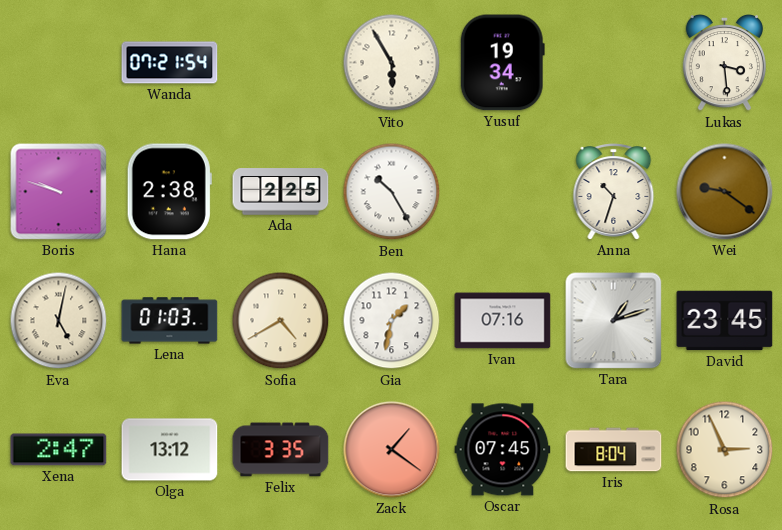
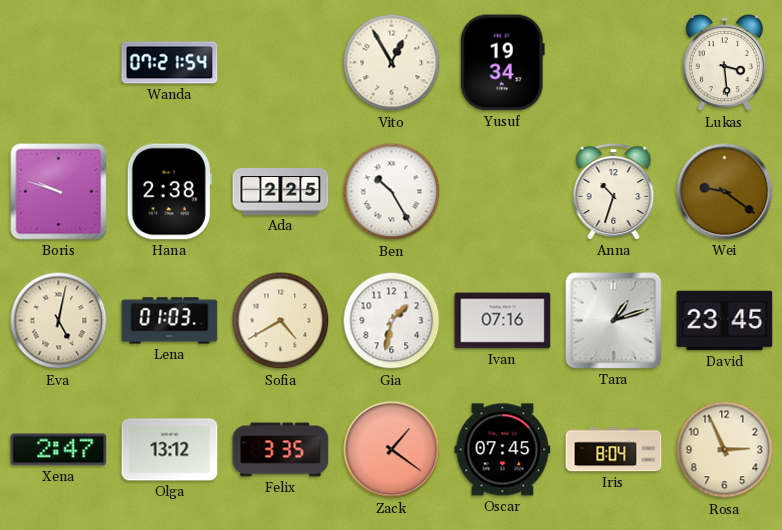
Vito: 5:55 -> 12:55
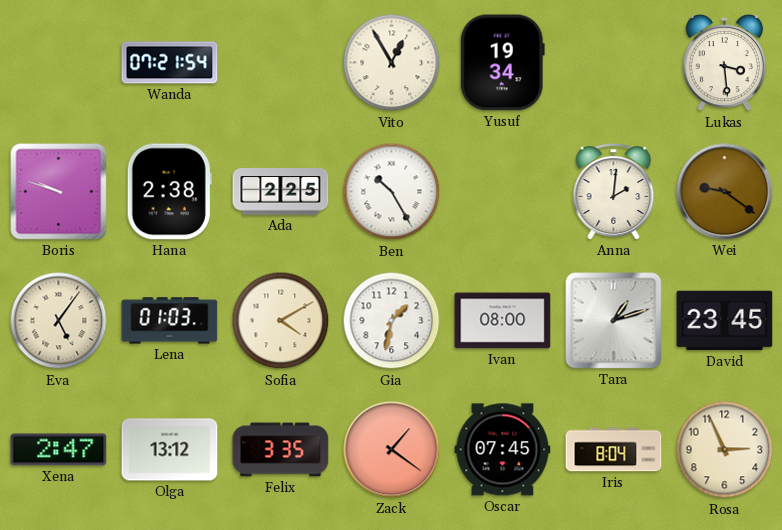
Anna: 10:33 -> 2:01
Eva: 5:02 -> 5:06
Sofia: 4:40 -> 4:10
Ivan: 07:16 -> 08:00
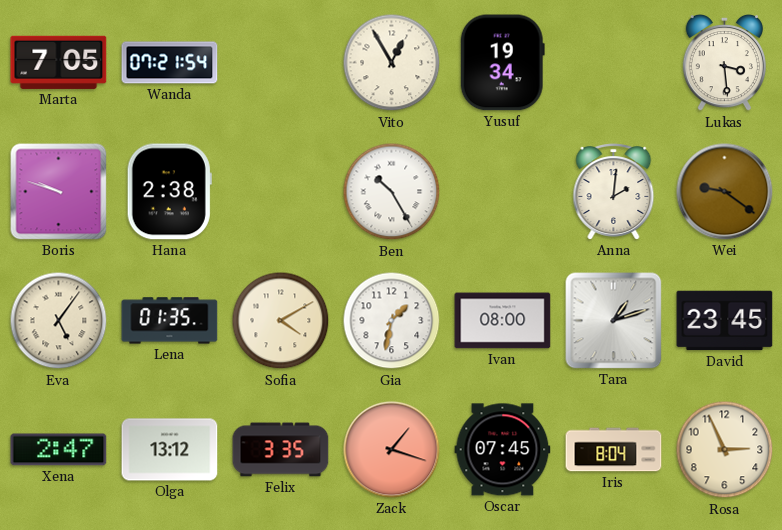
Marta: none -> 7:05
Ada: 2:25 -> none
Lena: 01:03 -> 01:35
Zack: 1:21 -> 1:18
